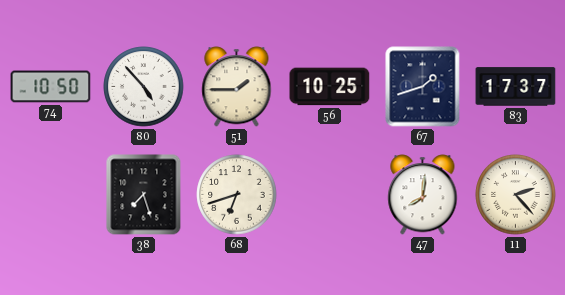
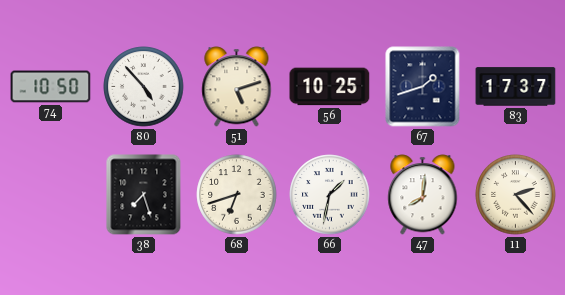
51: 1:45 -> 5:12
66: none -> 1:32
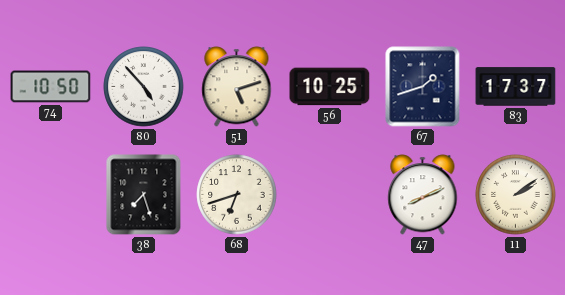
66: 1:32 -> none
47: 8:01 -> 8:11
11: 2:23 -> 2:09
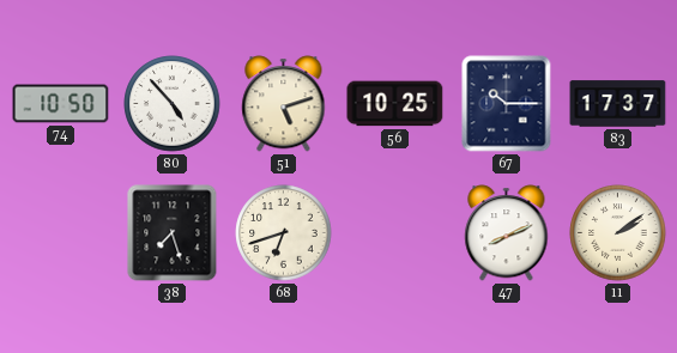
67: 1:42 -> 10:15
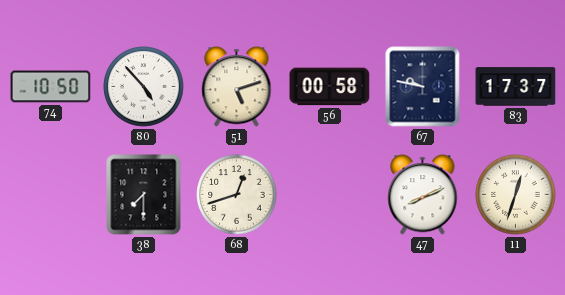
56: 10:25 -> 00:58
67: 10:15 -> 9:47
38: 7:27 -> 7:30
68: 6:42 -> 12:42
11: 2:09 -> 12:33
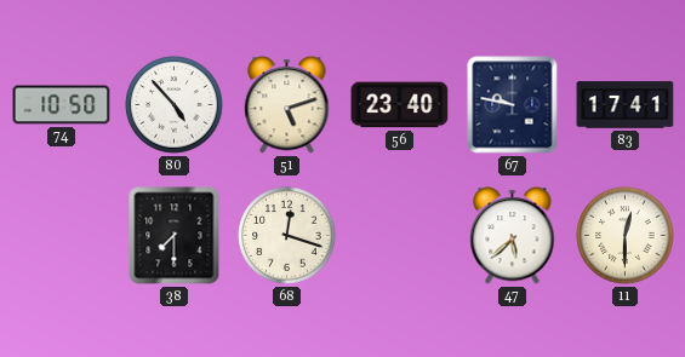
56: 00:58 -> 23:40
83: 17:37 -> 17:41
68: 12:42 -> 12:18
47: 8:11 -> 5:38
11: 12:33 -> 12:30
